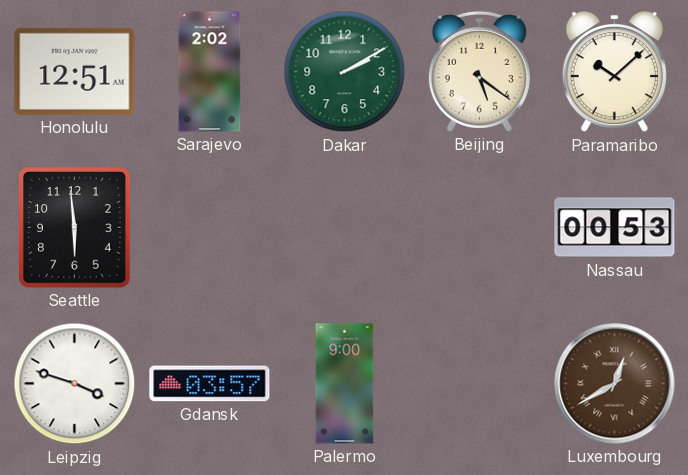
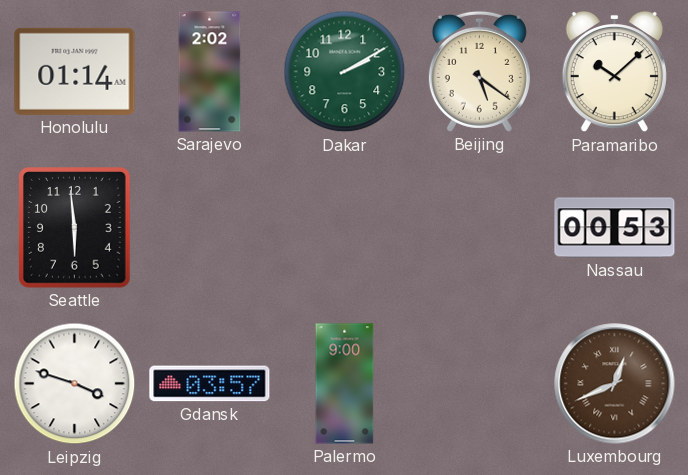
Honolulu: 12:51 -> 01:14
Luxembourg: 12:40 -> 12:41
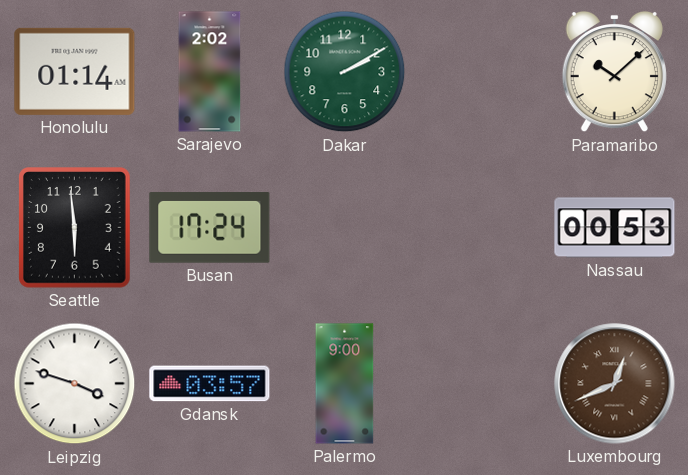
Beijing: 5:21 -> none
Busan: none -> 17:24
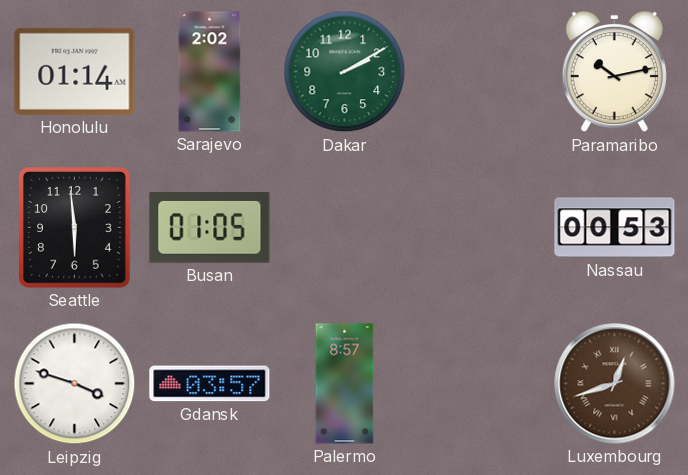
Paramaribo: 10:08 -> 10:13
Busan: 17:24 -> 01:05
Palermo: 9:00 -> 8:57
Luxembourg: 12:41 -> 12:42
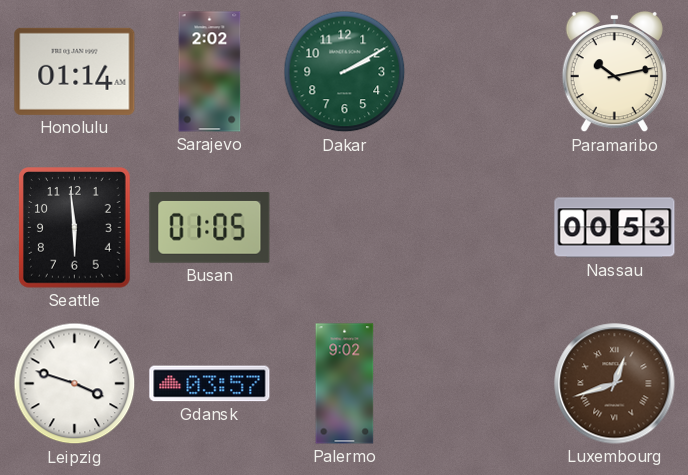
Palermo: 8:57 -> 9:02
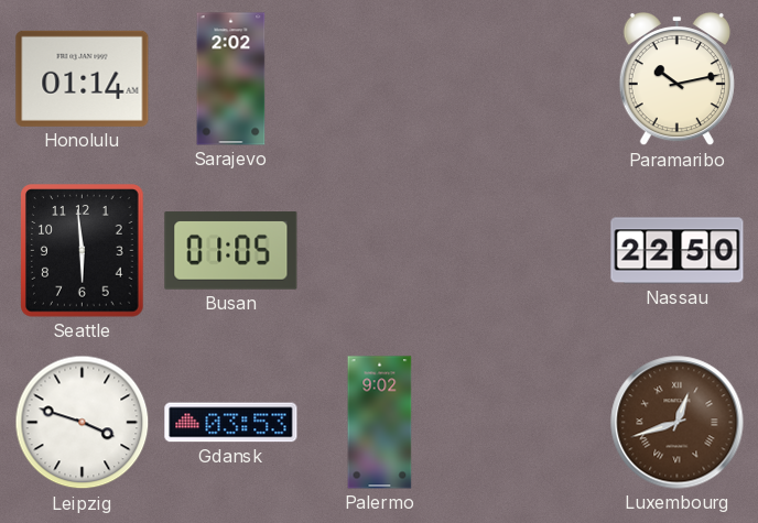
Dakar: 2:10 -> none
Nassau: 00:53 -> 22:50
Gdansk: 03:57 -> 03:53
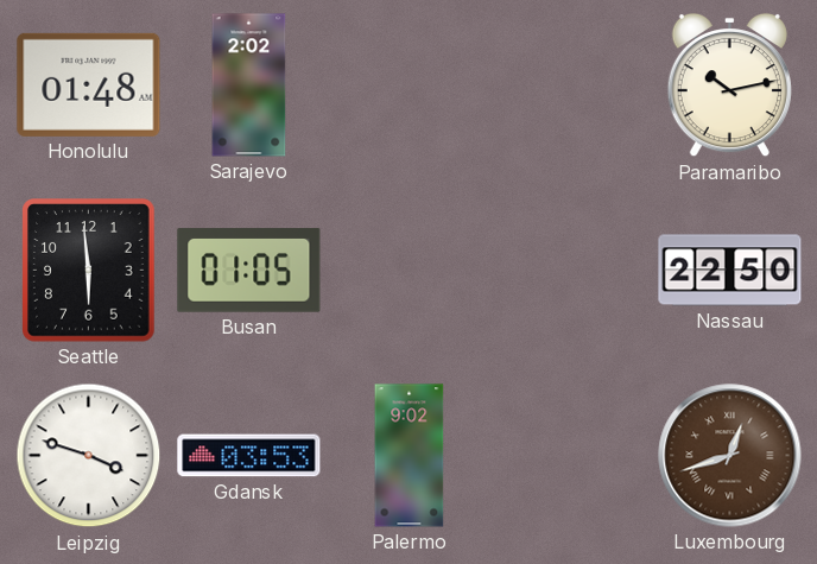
Honolulu: 01:14 -> 01:48
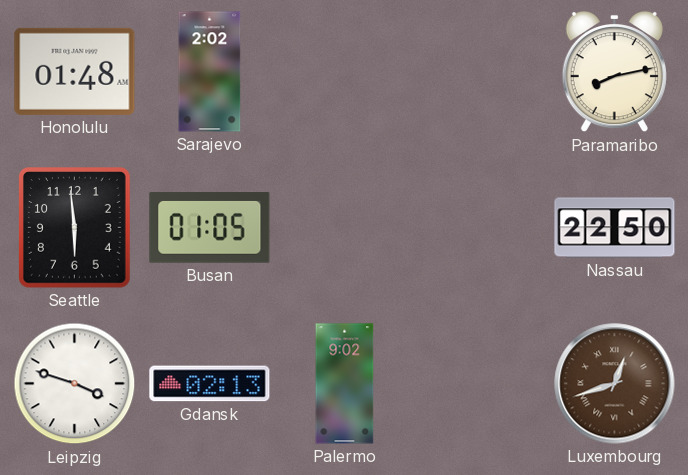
Paramaribo: 10:13 -> 8:13
Gdansk: 03:53 -> 02:13
